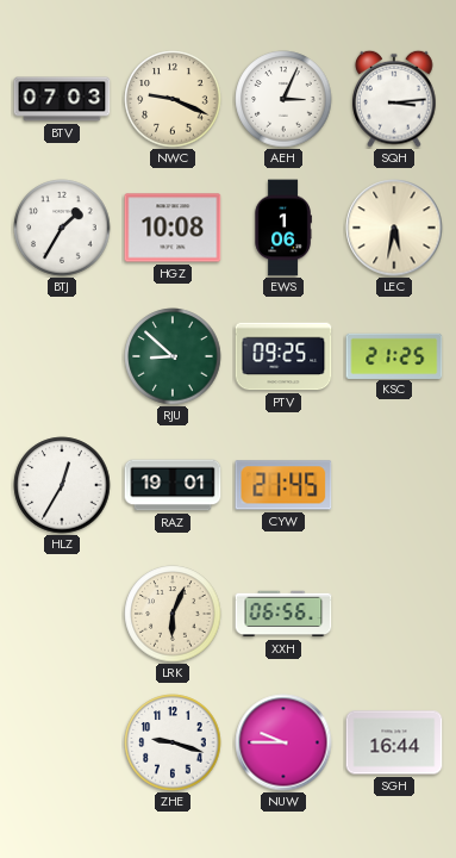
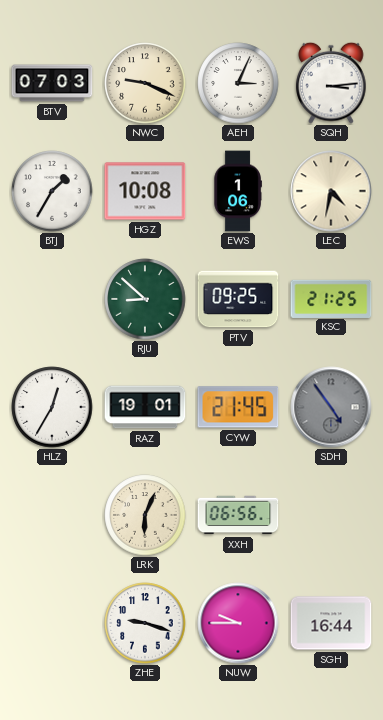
LEC: 5:32 -> 4:32
SDH: none -> 4:54
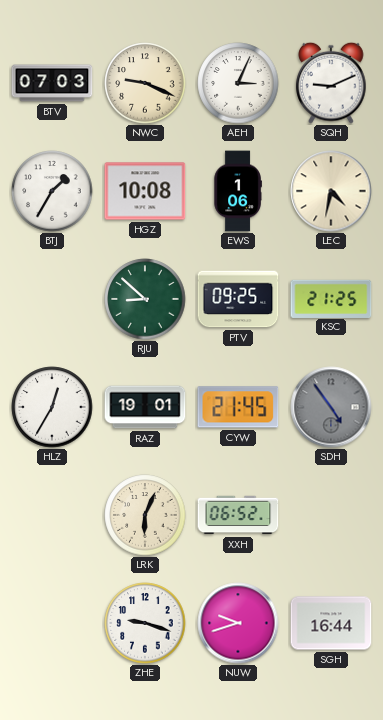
SQH: 3:14 -> 9:11
XXH: 06:56 -> 06:52
NUW: 9:45 -> 9:42
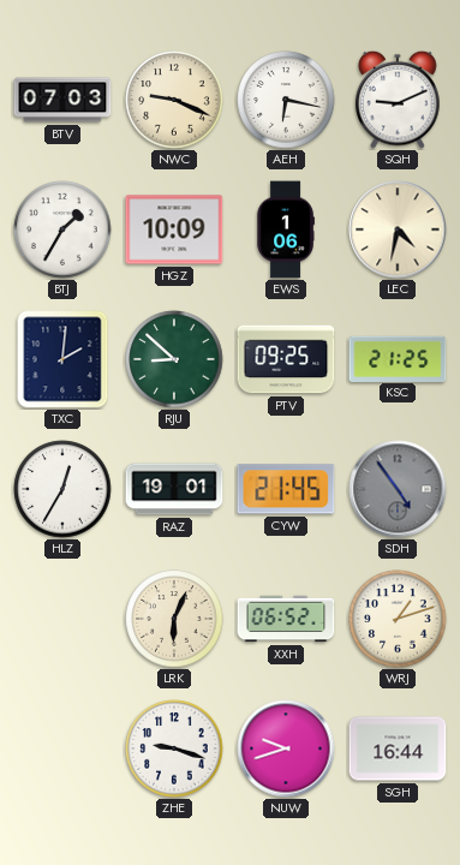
AEH: 3:04 -> 6:17
HGZ: 10:08 -> 10:09
TXC: none -> 2:01
WRJ: none -> 1:12
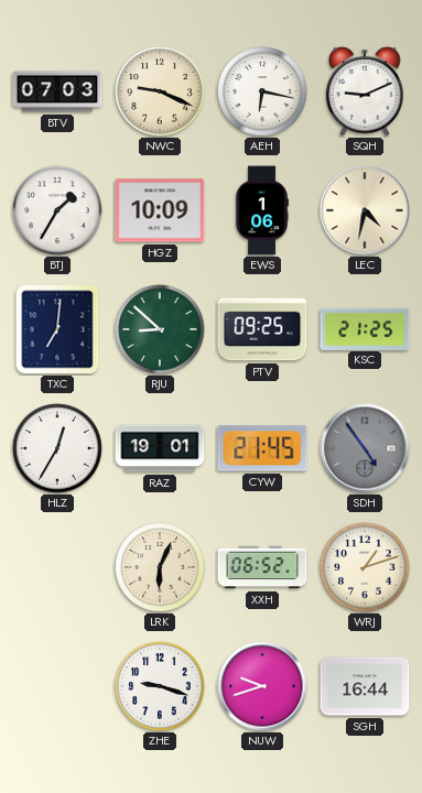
TXC: 2:01 -> 7:01
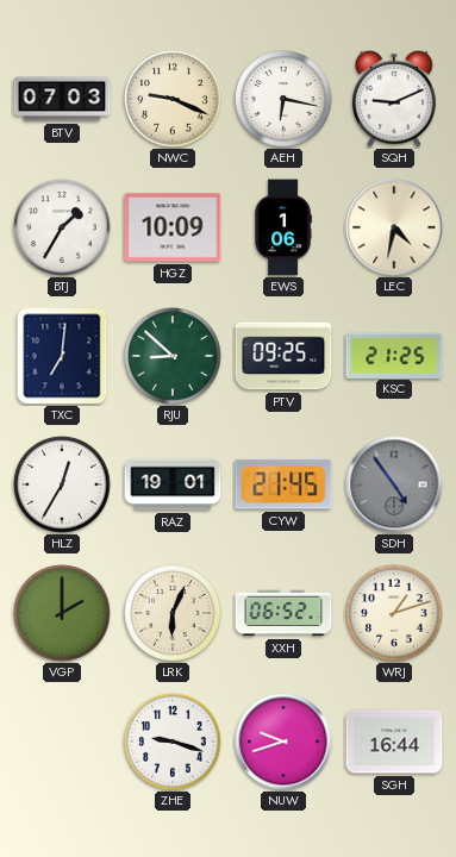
VGP: none -> 2:00
